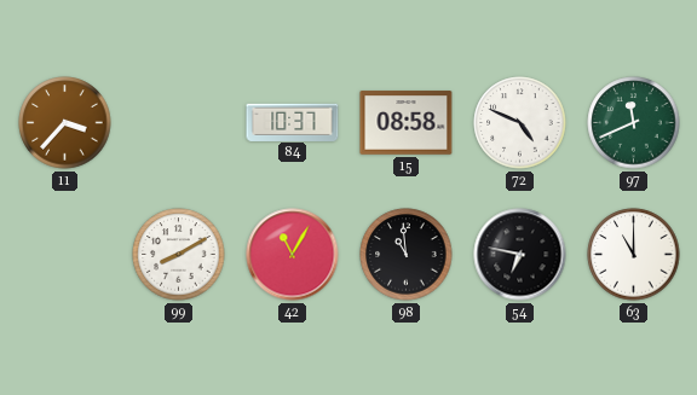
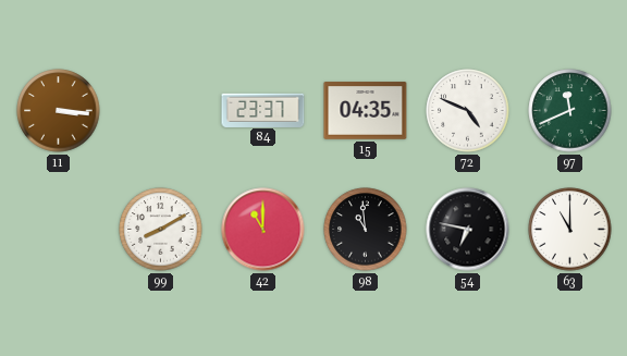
11: 3:37 -> 3:16
84: 10:37 -> 23:37
15: 08:58 -> 04:35
42: 11:05 -> 11:00
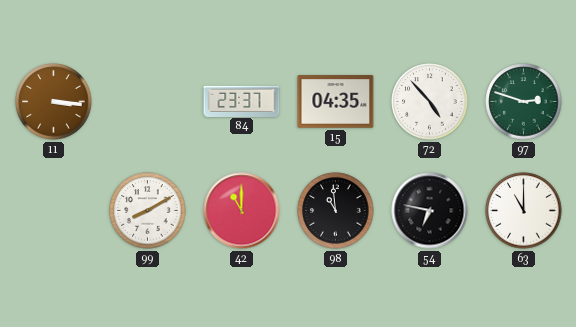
72: 4:49 -> 4:53
97: 11:41 -> 2:48
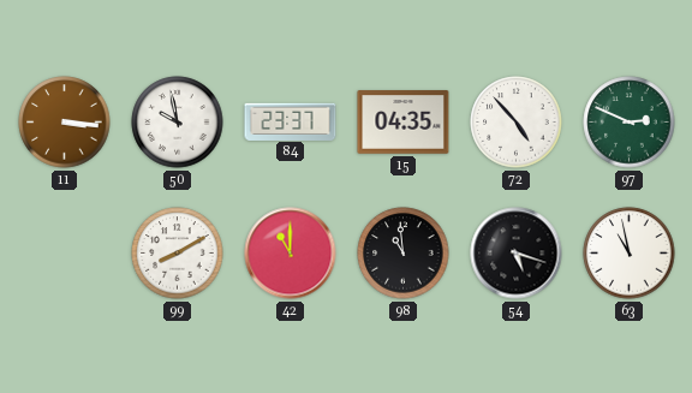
50: none -> 9:58
97: 2:48 -> 2:49
54: 6:47 -> 5:18
63: 11:00 -> 10:58
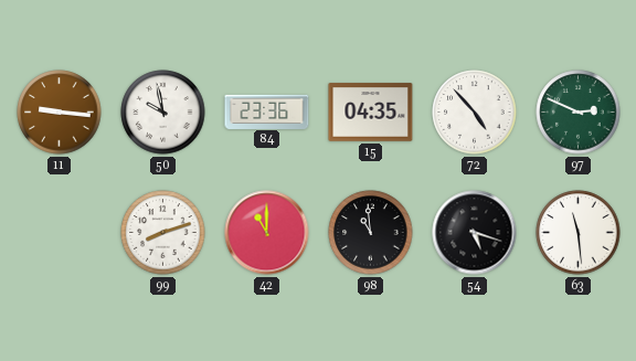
11: 3:16 -> 9:16
84: 23:37 -> 23:36
99: 8:10 -> 8:12
63: 10:58 -> 11:29
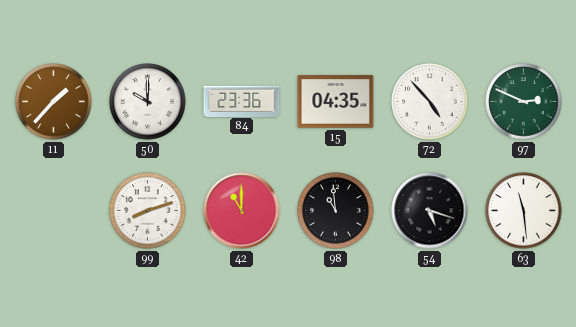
11: 9:16 -> 1:37
50: 9:58 -> 10:00
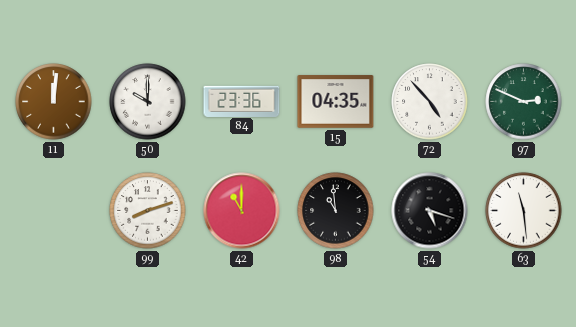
11: 1:37 -> 12:01
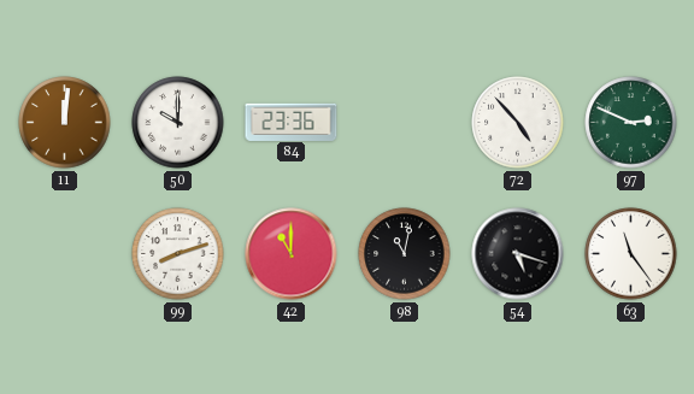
15: 04:35 -> none
98: 10:59 -> 11:02
63: 11:29 -> 11:24
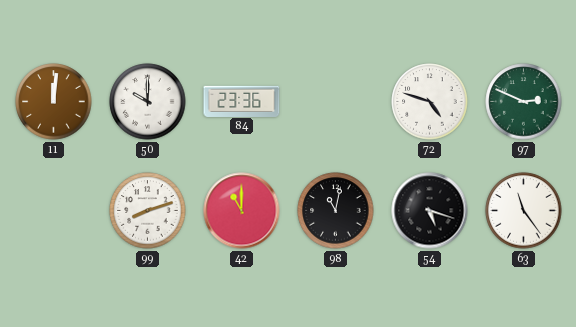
72: 4:53 -> 4:48
